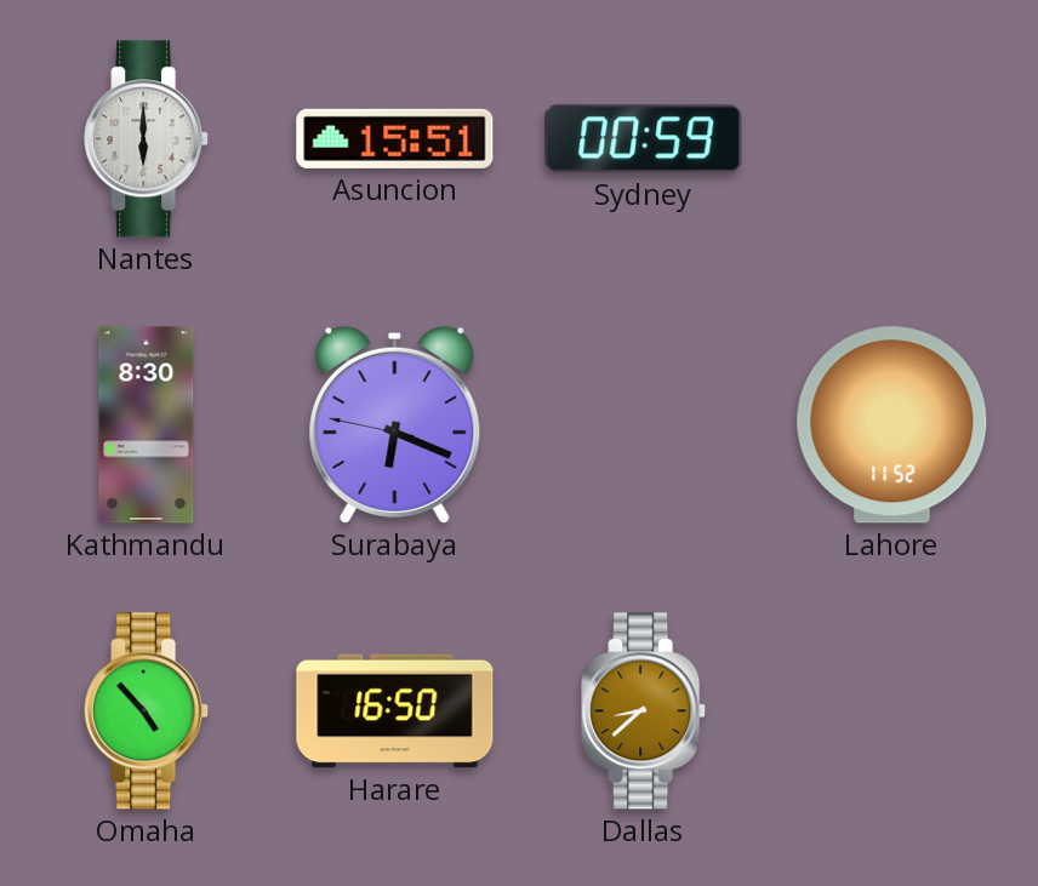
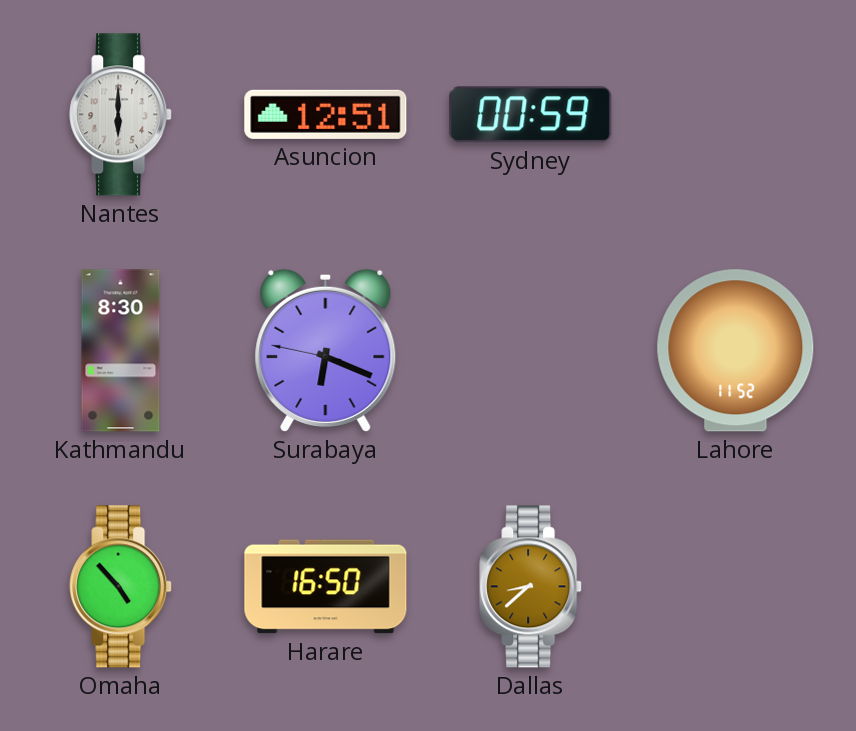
Asuncion: 15:51 -> 12:51
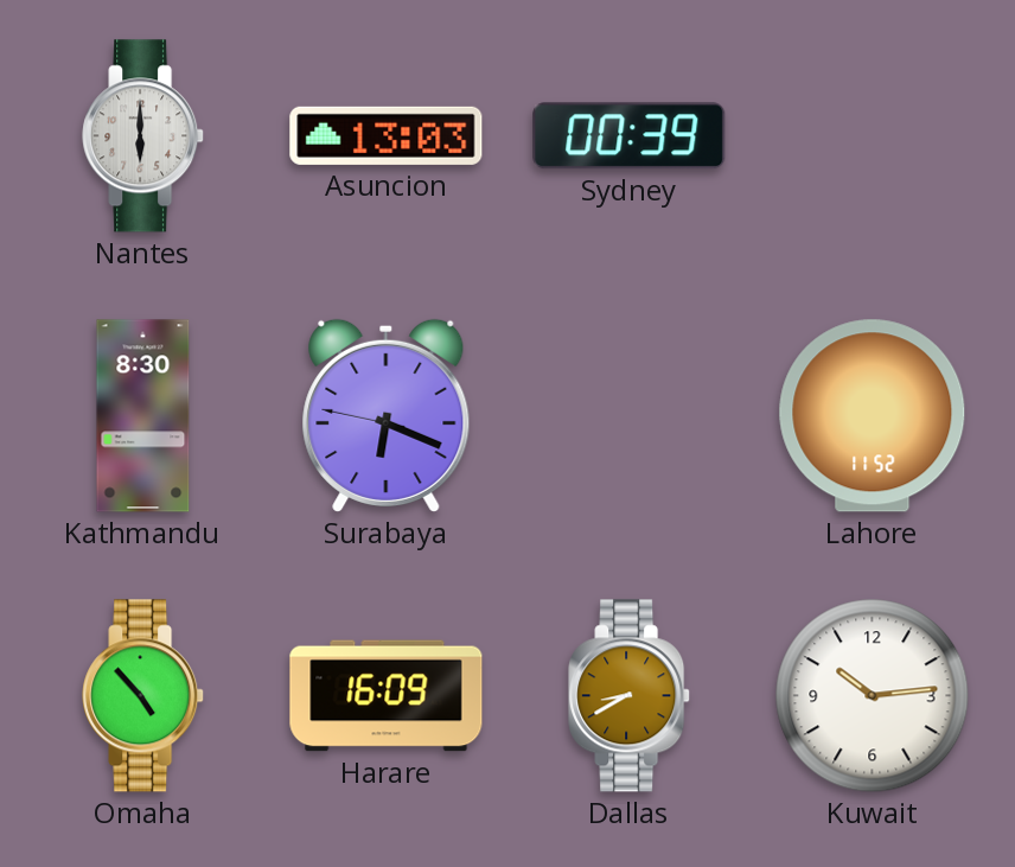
Asuncion: 12:51 -> 13:03
Sydney: 00:59 -> 00:39
Harare: 16:50 -> 16:09
Dallas: 8:38 -> 8:40
Kuwait: none -> 10:14
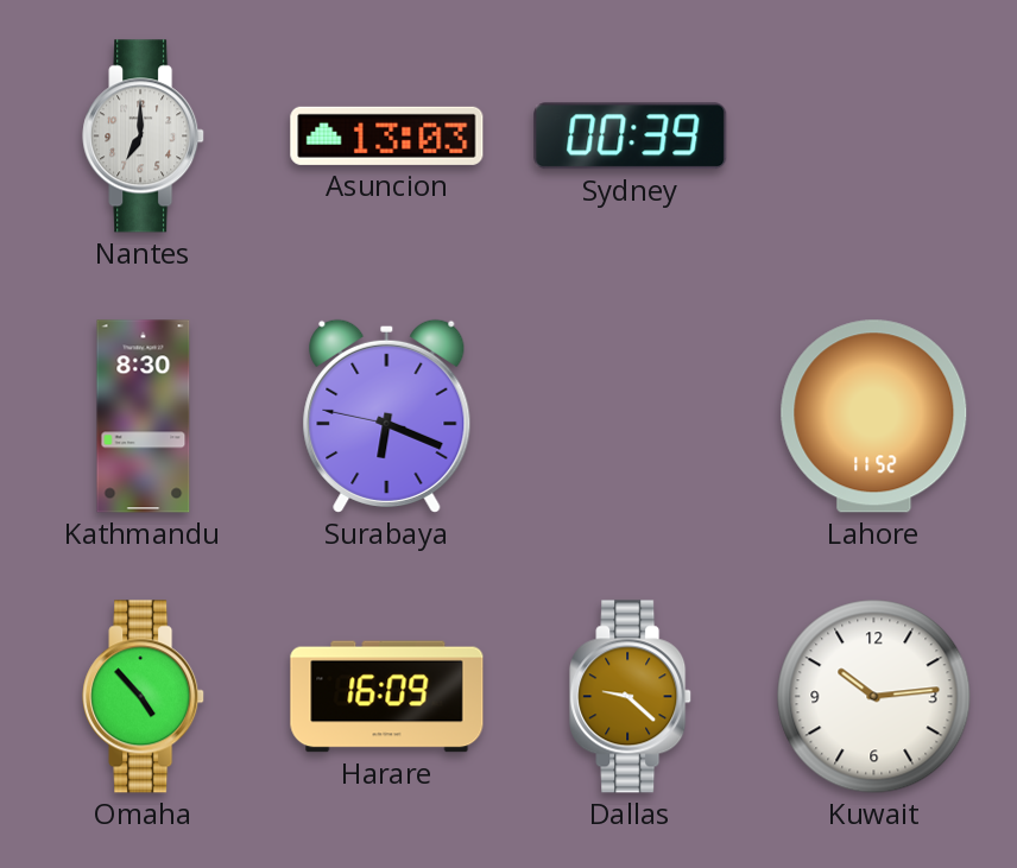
Nantes: 6:00 -> 7:00
Dallas: 8:40 -> 9:22
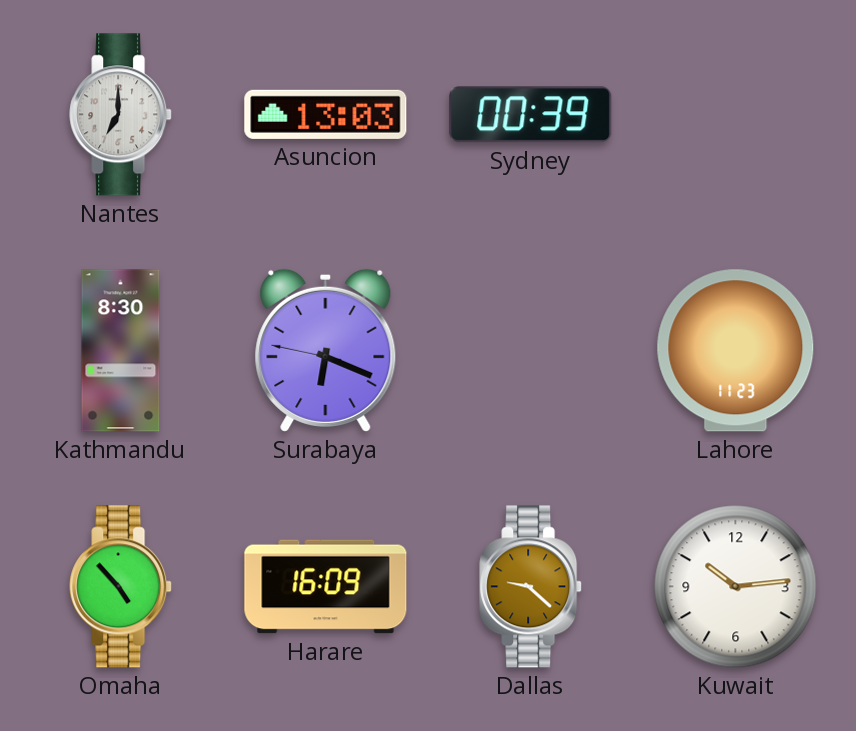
Lahore: 11:52 -> 11:23
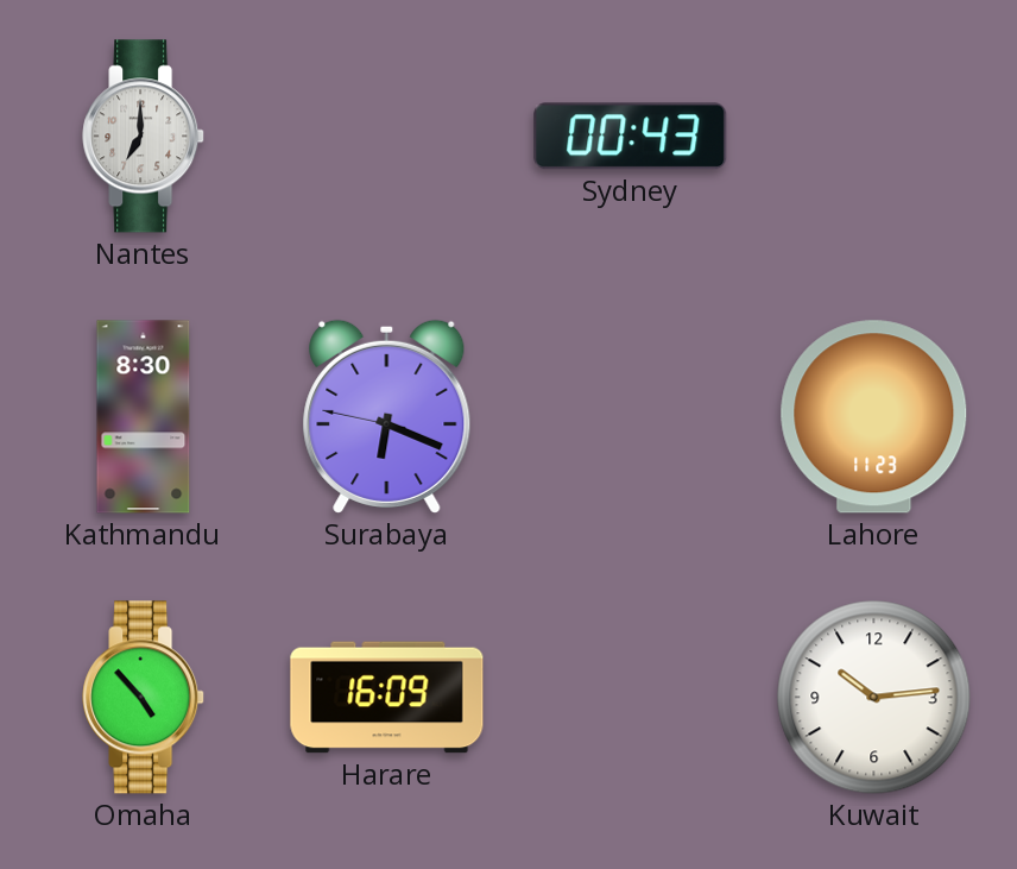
Asuncion: 13:03 -> none
Sydney: 00:39 -> 00:43
Dallas: 9:22 -> none
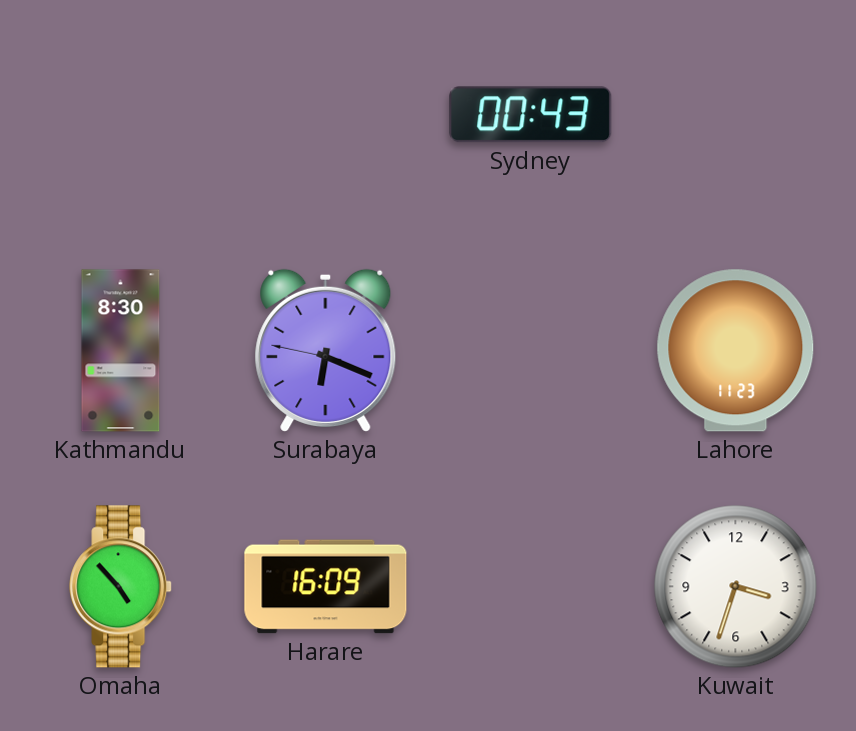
Nantes: 7:00 -> none
Kuwait: 10:14 -> 3:33
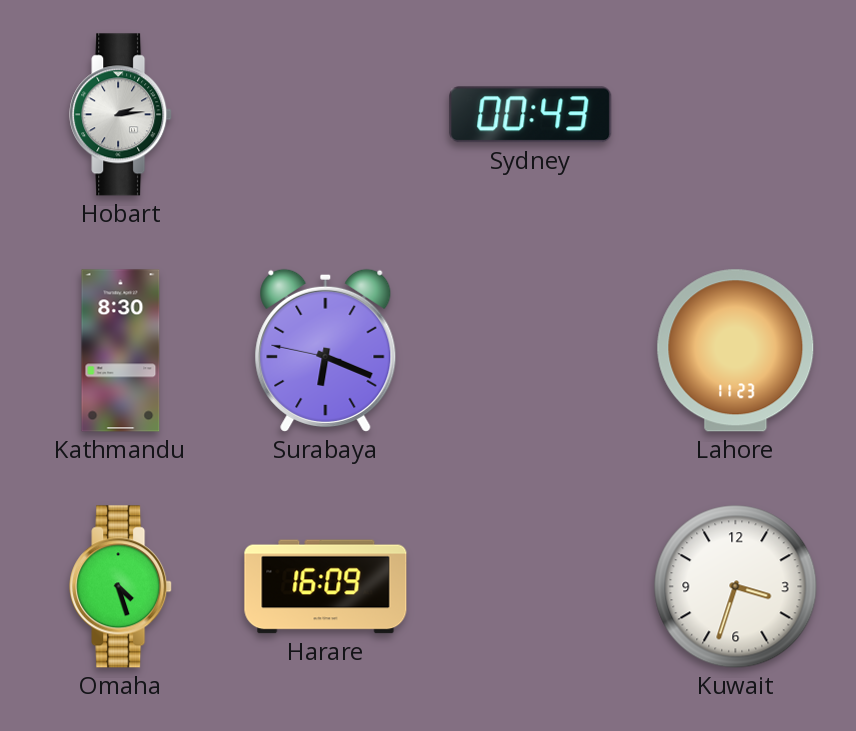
Hobart: none -> 2:14
Omaha: 4:53 -> 4:27
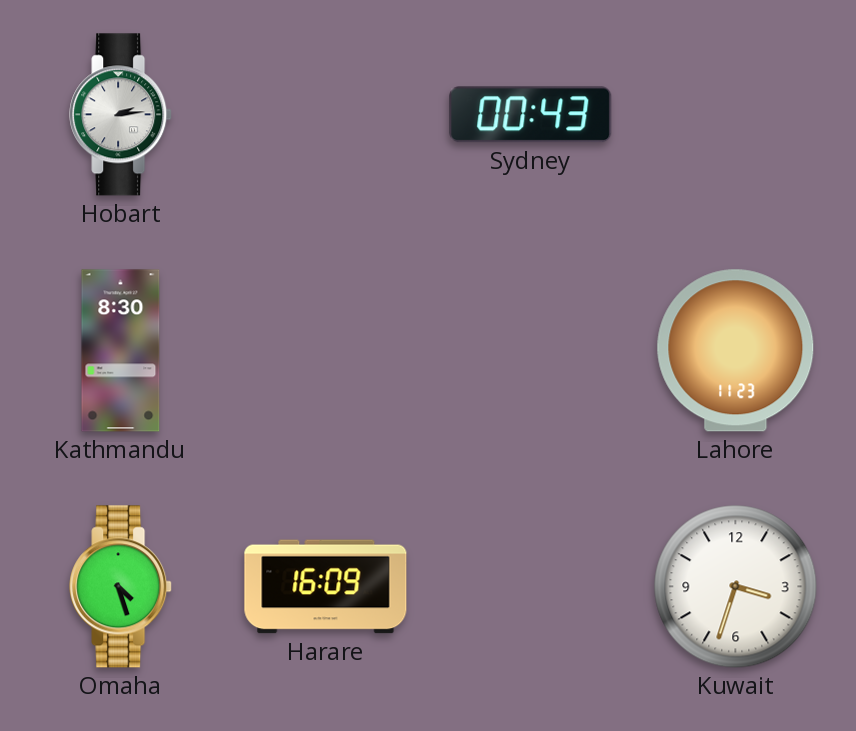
Surabaya: 6:18 -> none
